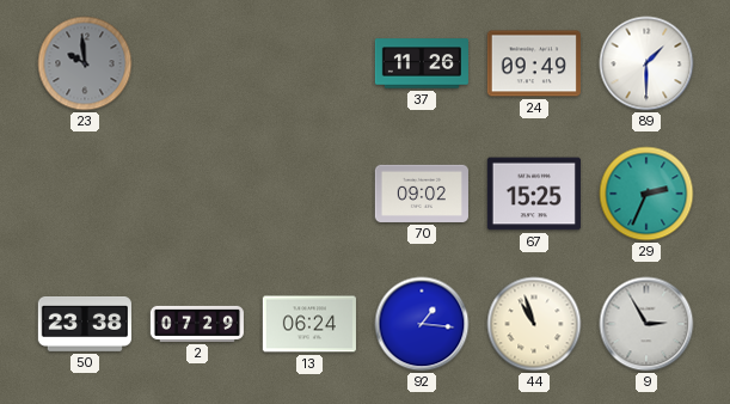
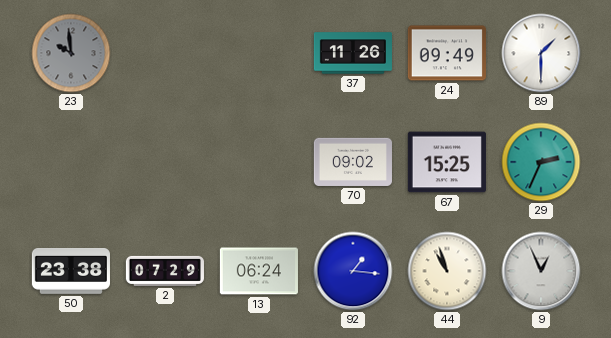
9: 2:55 -> 12:56
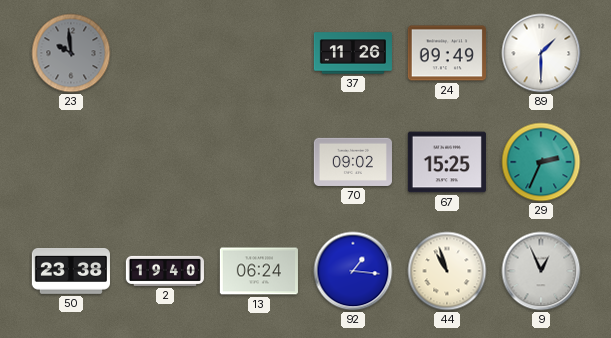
2: 07:29 -> 19:40
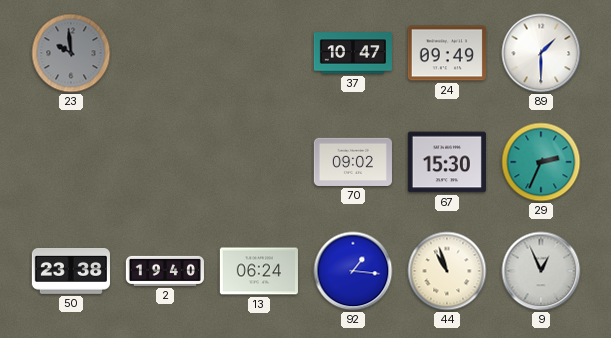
37: 11:26 -> 10:47
67: 15:25 -> 15:30
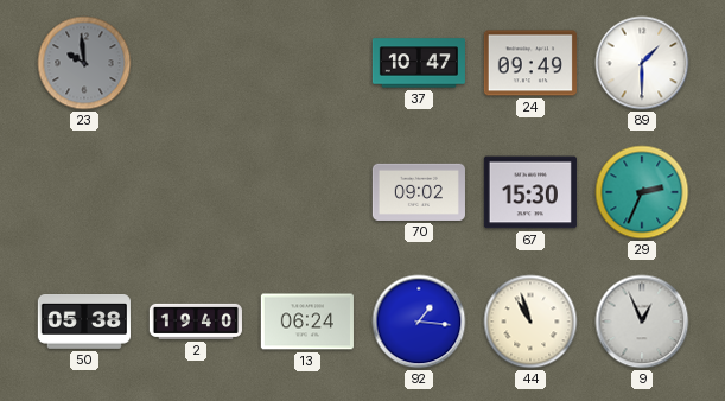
50: 23:38 -> 05:38
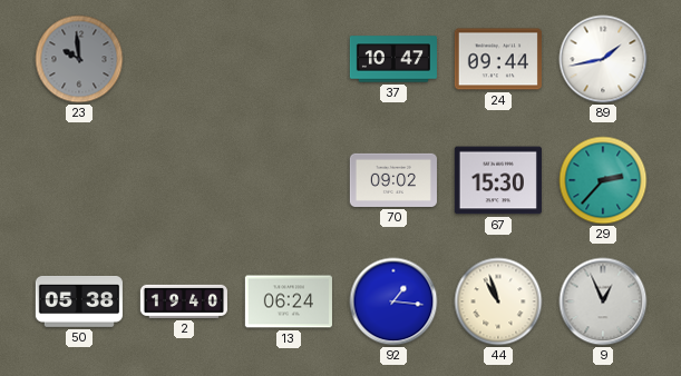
24: 09:49 -> 09:44
89: 1:30 -> 1:43
29: 2:34 -> 2:37
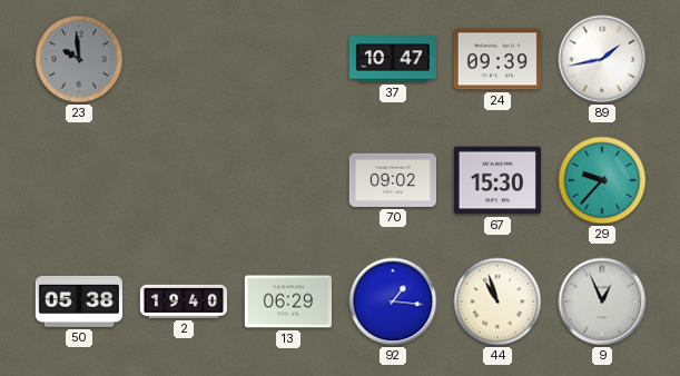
24: 09:44 -> 09:39
29: 2:37 -> 9:37
13: 06:24 -> 06:29
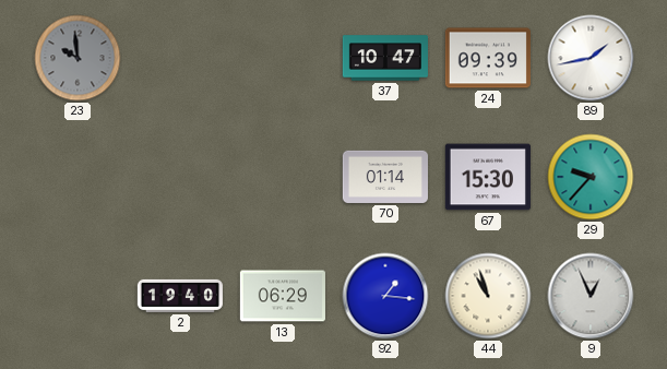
70: 09:02 -> 01:14
50: 05:38 -> none
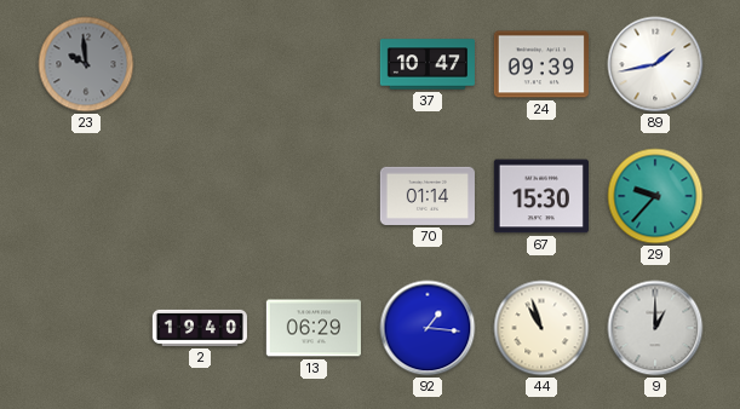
9: 12:56 -> 1:00
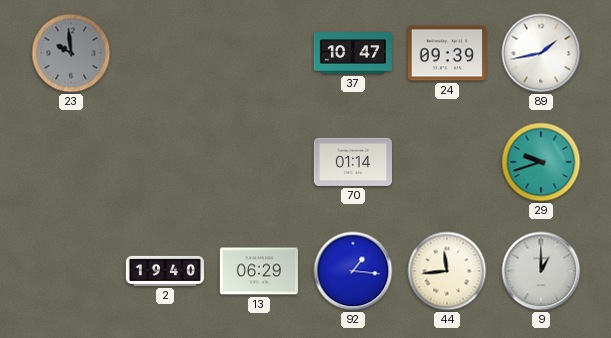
67: 15:30 -> none
29: 9:37 -> 9:42
44: 10:57 -> 11:44
